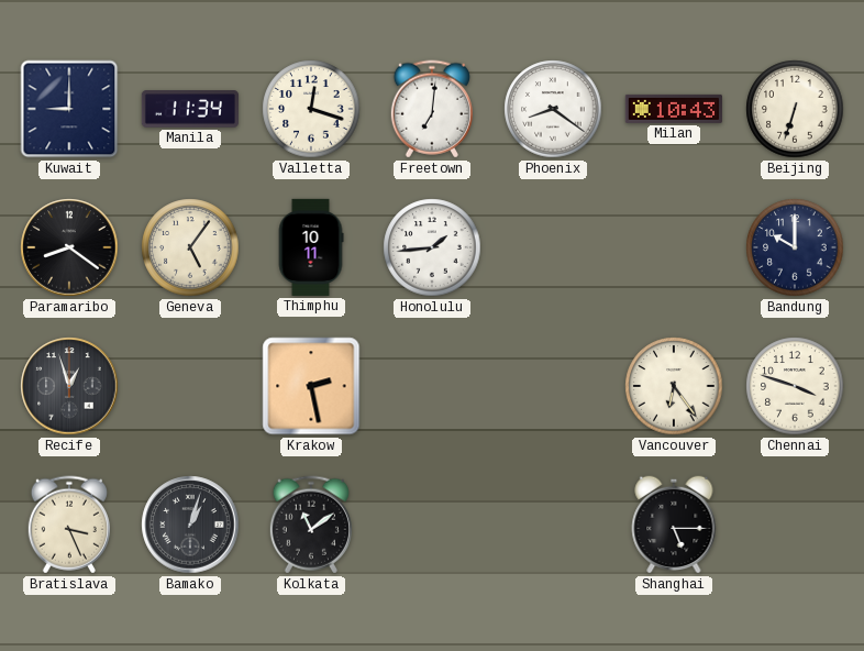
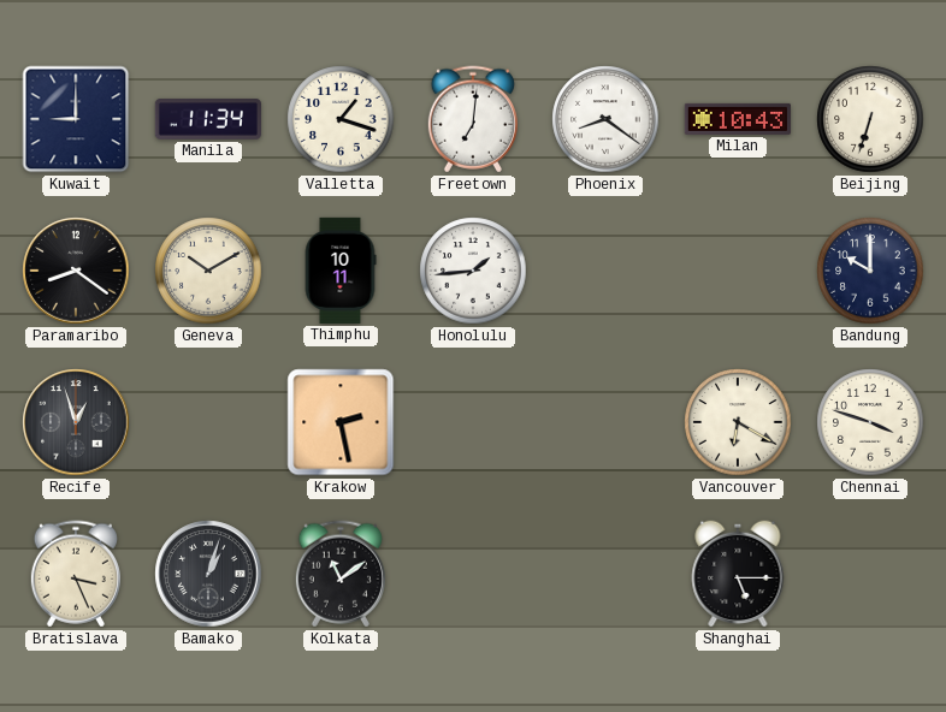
Valletta: 12:18 -> 1:18
Geneva: 5:06 -> 10:10
Vancouver: 6:24 -> 6:20
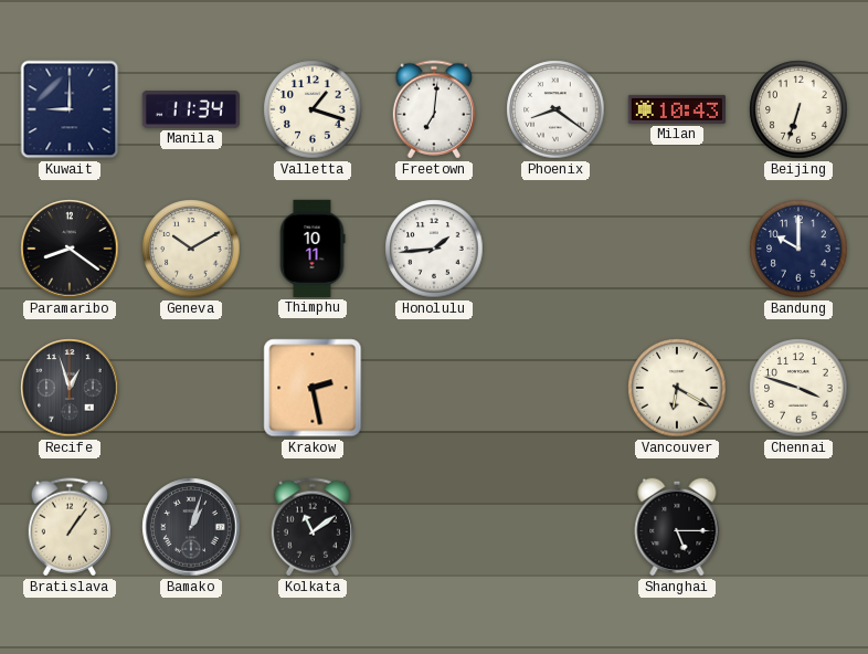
Bratislava: 3:26 -> 1:06
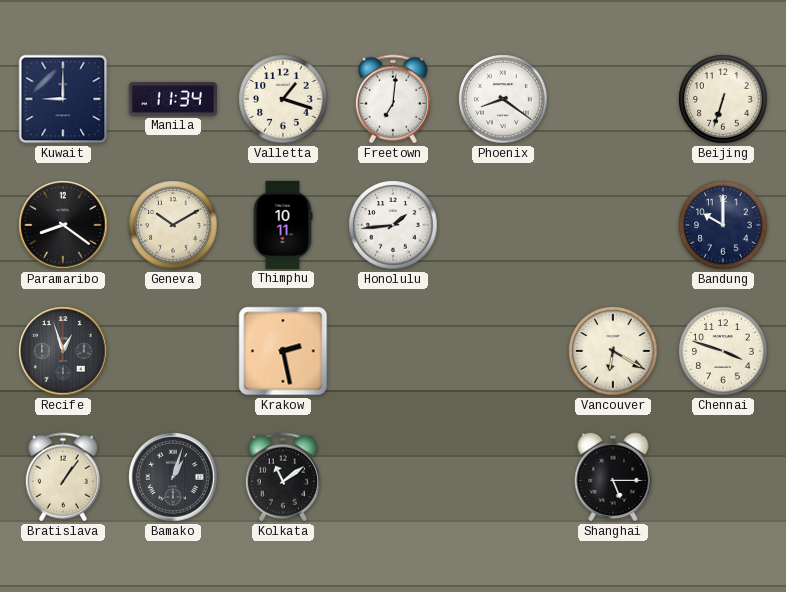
Milan: 10:43 -> none
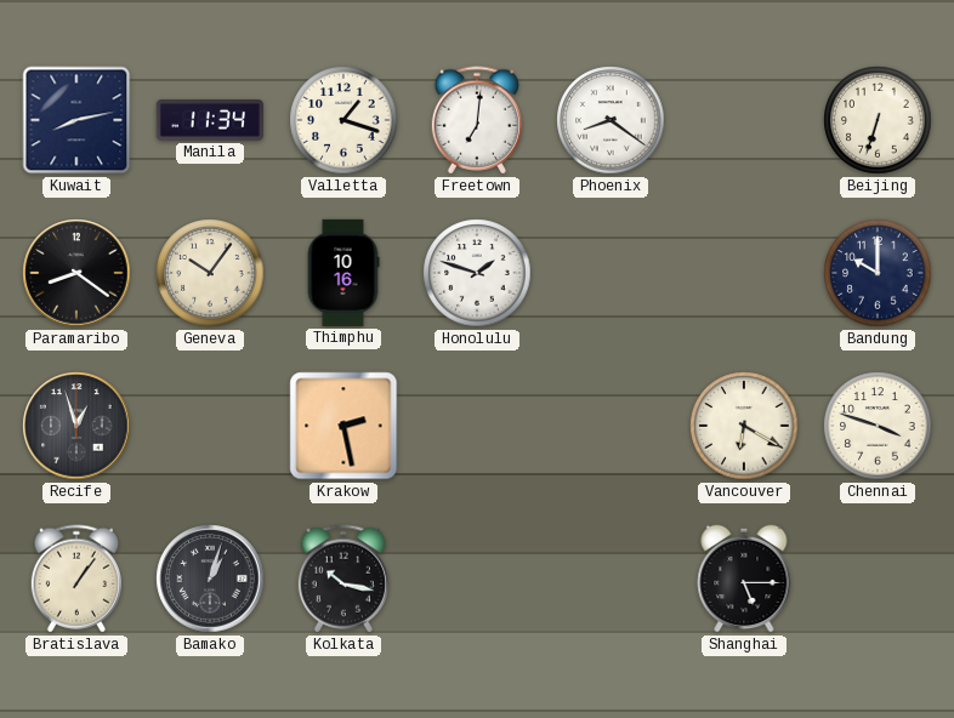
Kuwait: 9:00 -> 8:13
Geneva: 10:10 -> 10:06
Thimphu: 10:11 -> 10:16
Honolulu: 1:44 -> 1:48
Kolkata: 11:09 -> 10:17
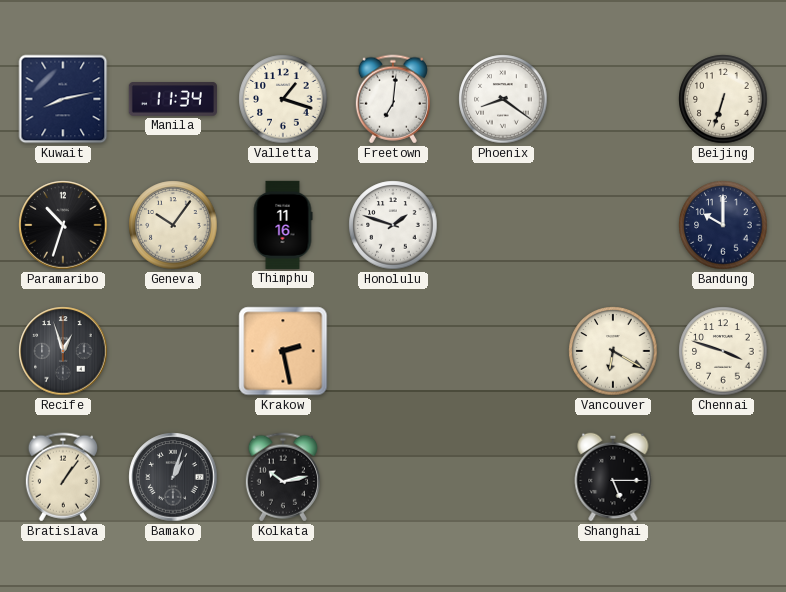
Paramaribo: 8:21 -> 10:33
Thimphu: 10:16 -> 11:16
Kolkata: 10:17 -> 10:13
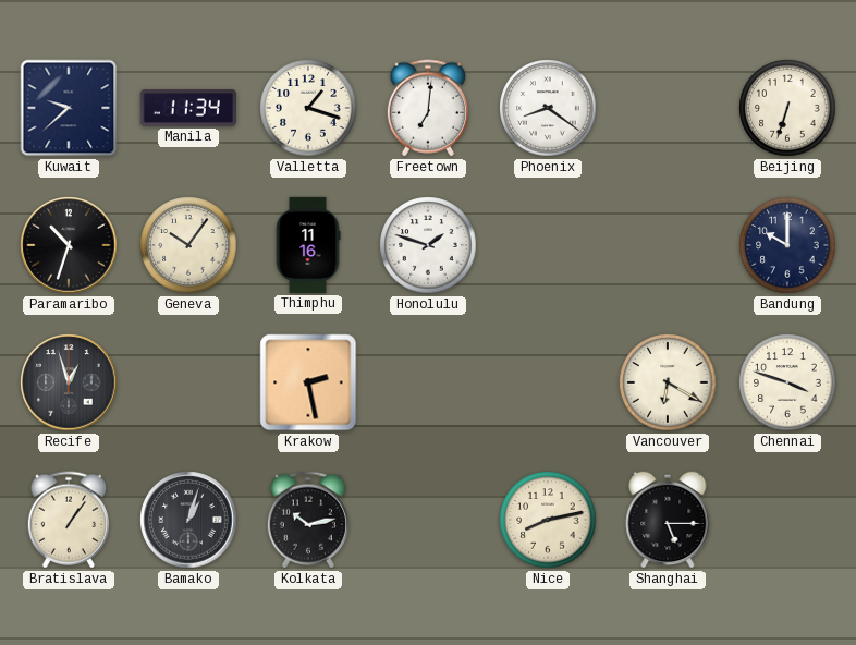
Kuwait: 8:13 -> 9:38
Nice: none -> 8:13
